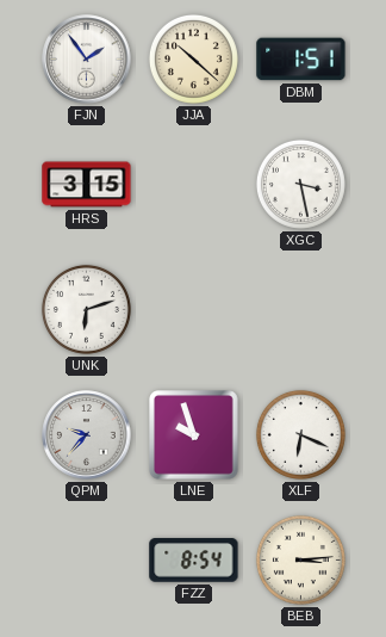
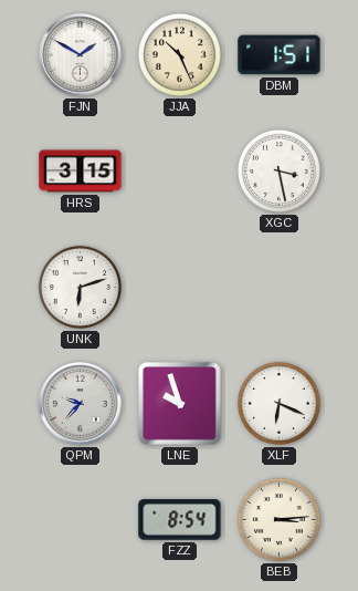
FJN: 1:54 -> 1:50
JJA: 10:22 -> 10:26
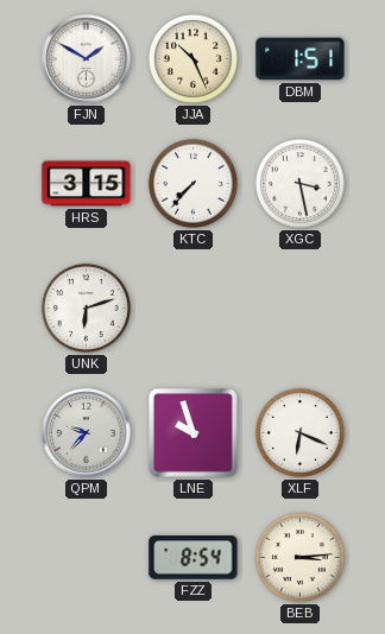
KTC: none -> 7:37
